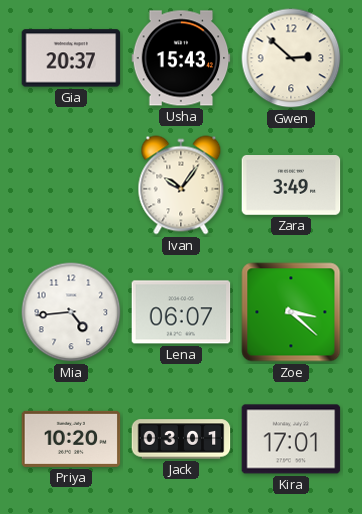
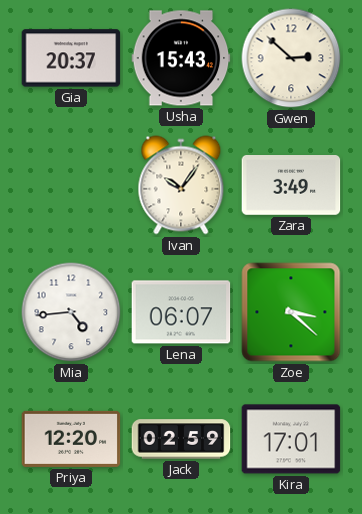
Priya: 10:20 -> 12:20
Jack: 03:01 -> 02:59
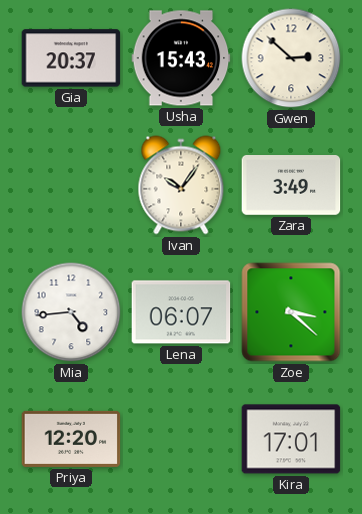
Jack: 02:59 -> none
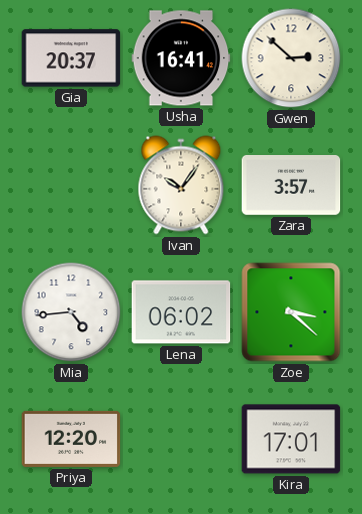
Usha: 15:43 -> 16:41
Zara: 3:49 -> 3:57
Lena: 06:07 -> 06:02
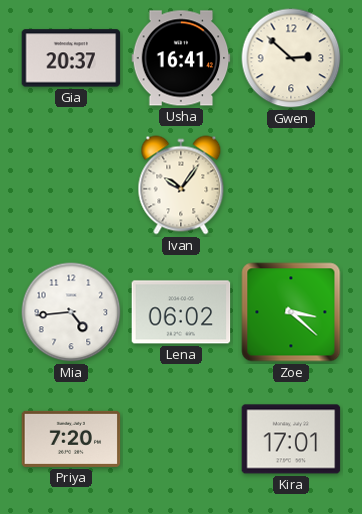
Zara: 3:57 -> none
Priya: 12:20 -> 7:20
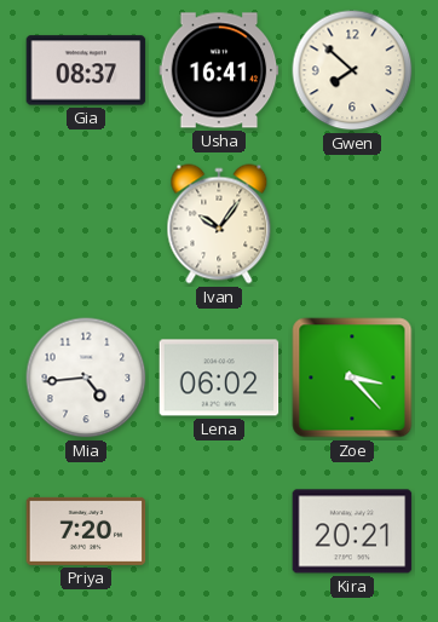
Gia: 20:37 -> 08:37
Gwen: 2:52 -> 7:52
Zoe: 3:22 -> 3:23
Kira: 17:01 -> 20:21
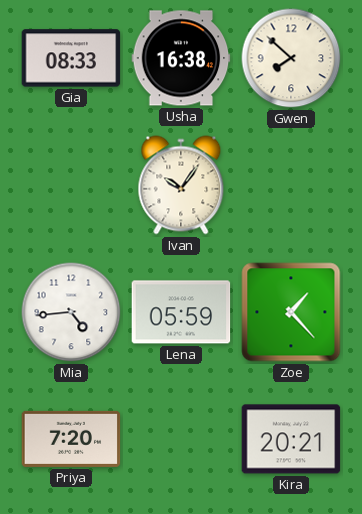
Gia: 08:37 -> 08:33
Usha: 16:41 -> 16:38
Lena: 06:02 -> 05:59
Zoe: 3:23 -> 1:23
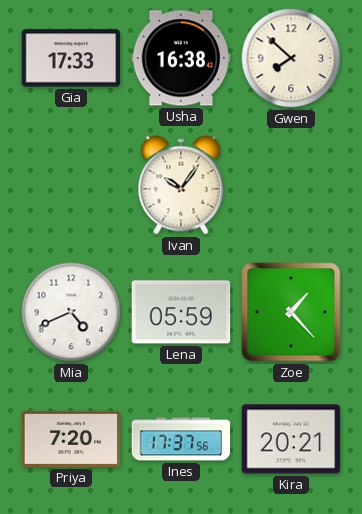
Gia: 08:33 -> 17:33
Mia: 4:44 -> 4:41
Ines: none -> 17:37
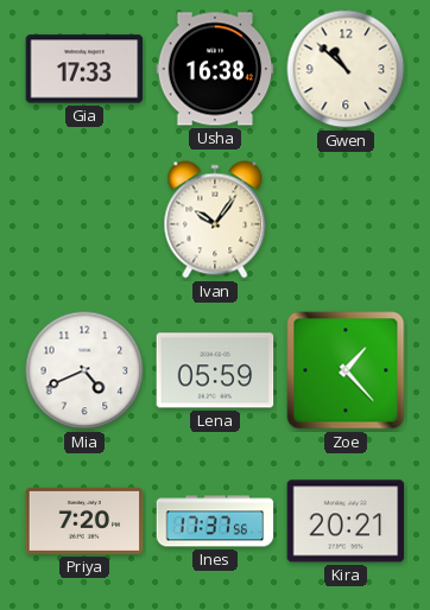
Gwen: 7:52 -> 10:52
